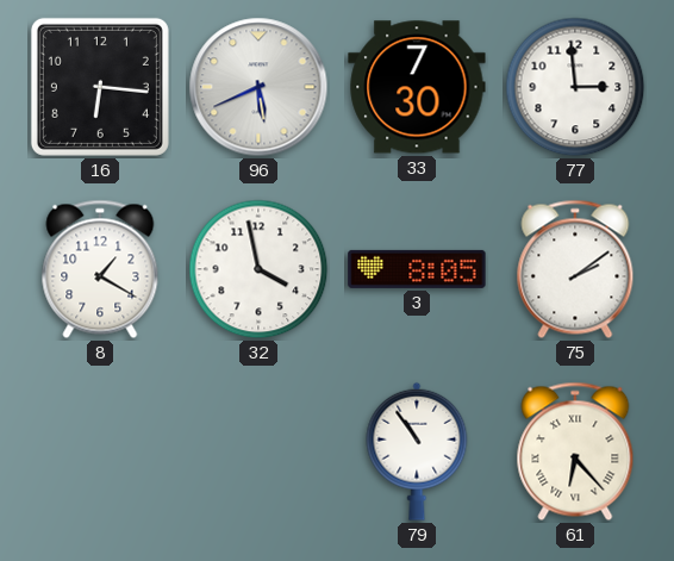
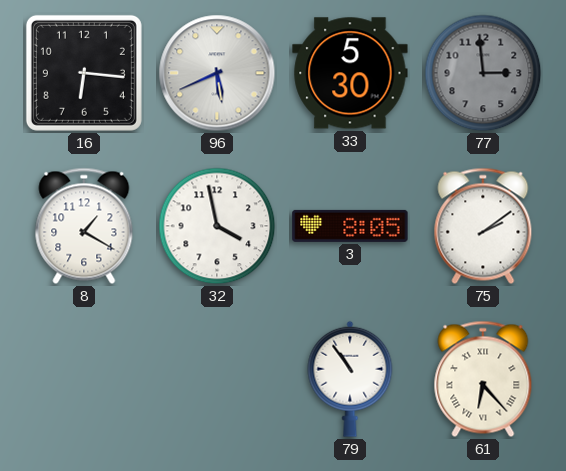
33: 7:30 -> 5:30
77 dial: white -> grey
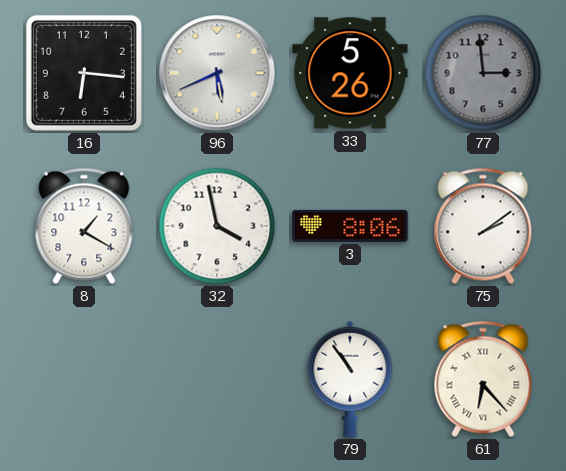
33: 5:30 -> 5:26
3: 8:05 -> 8:06
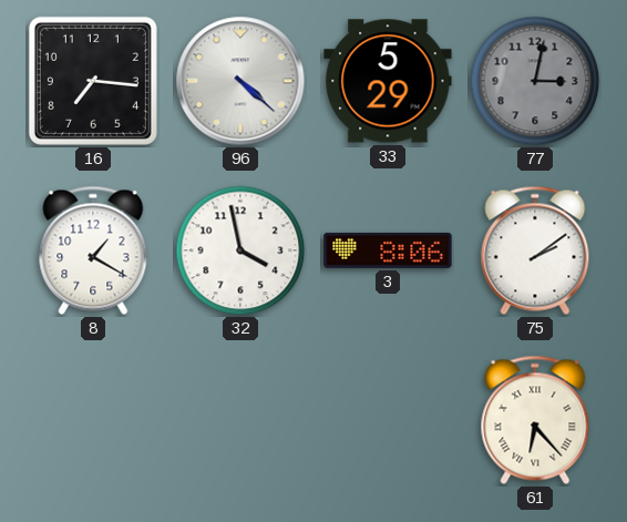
16: 6:16 -> 7:16
96: 5:41 -> 4:22
33: 5:26 -> 5:29
77: 2:59 -> 3:02
79: 10:54 -> none
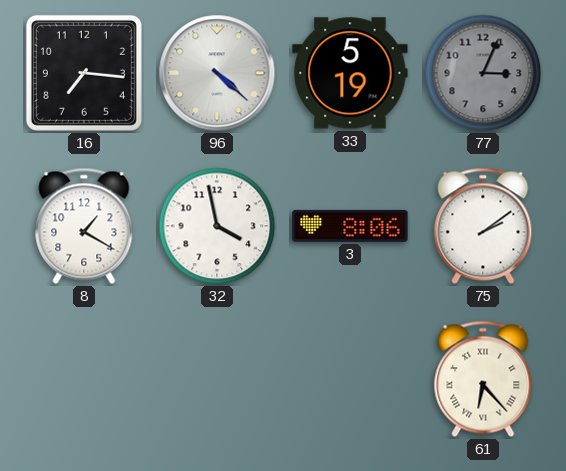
33: 5:29 -> 5:19
77: 3:02 -> 3:04
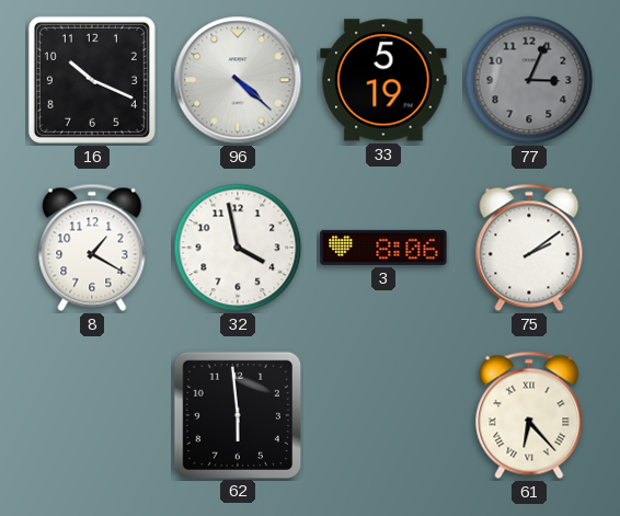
16: 7:16 -> 10:19
62: none -> 5:59
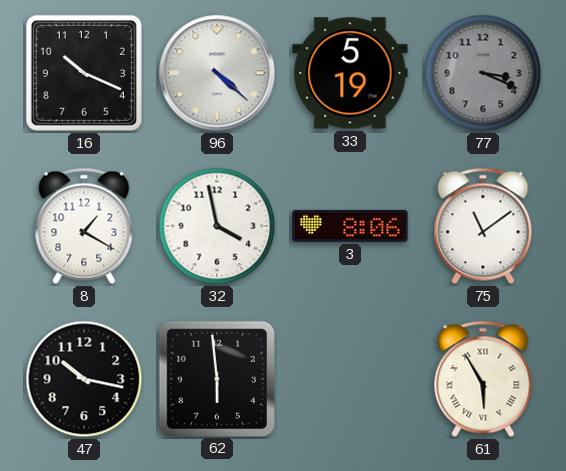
77: 3:04 -> 3:19
75: 2:09 -> 11:09
47: none -> 10:17
61: 6:23 -> 5:55
